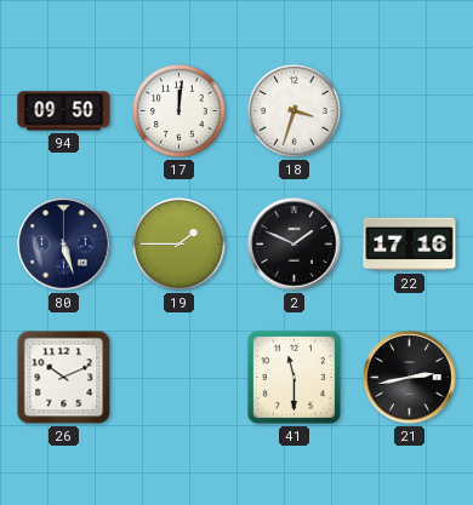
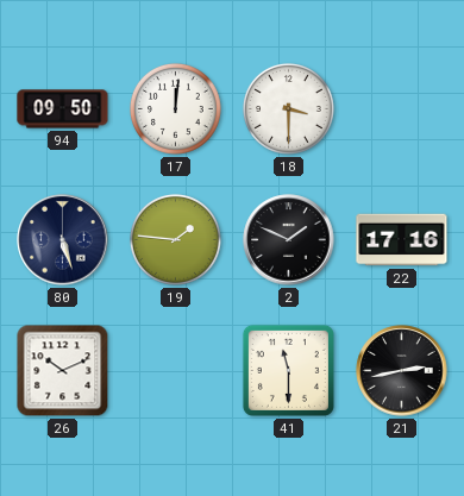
18: 3:33 -> 3:30
19: 1:45 -> 1:46
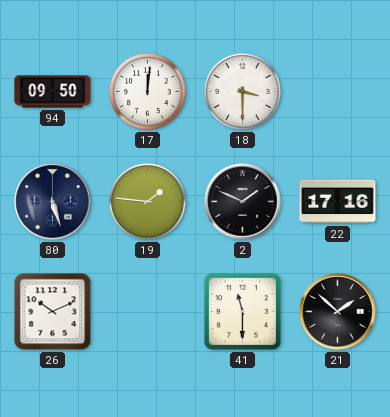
21: 2:43 -> 1:52
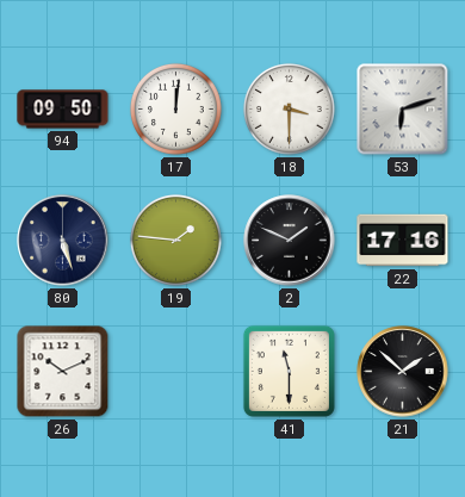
53: none -> 6:12
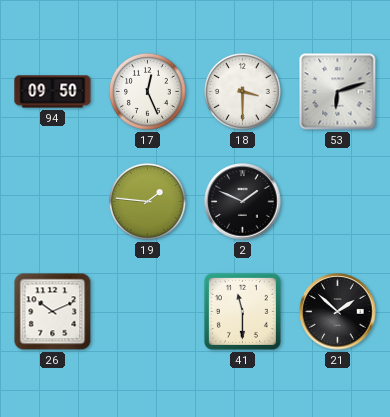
17: 12:01 -> 12:26
80: 5:27 -> none
22: 17:16 -> none
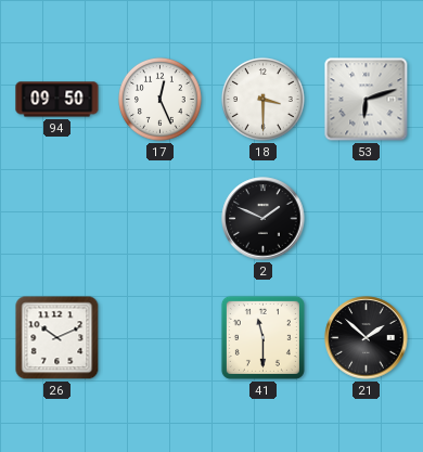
19: 1:46 -> none
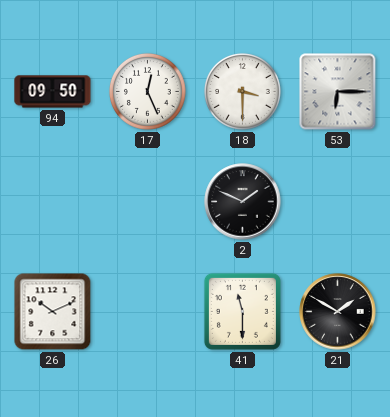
53: 6:12 -> 6:15
21: 1:52 -> 1:50
